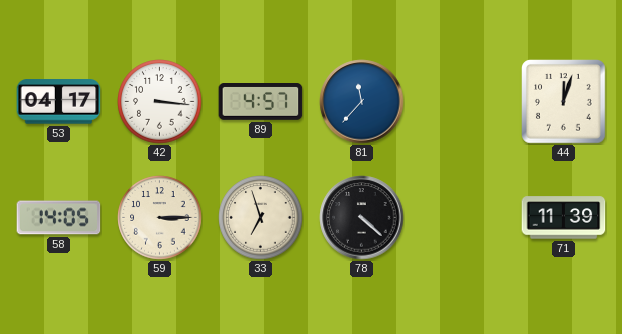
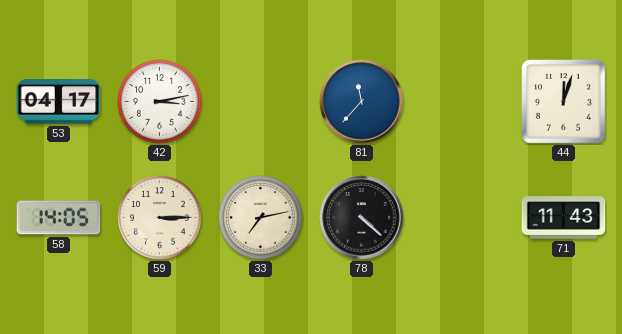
42: 3:16 -> 3:13
89: 4:57 -> none
33: 6:57 -> 7:13
71: 11:39 -> 11:43
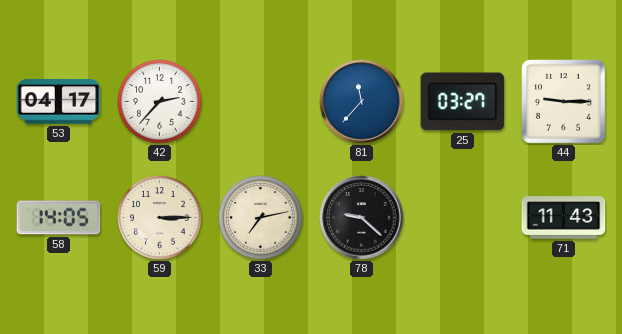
42: 3:13 -> 2:37
25: none -> 03:27
44: 12:03 -> 9:15
78: 4:22 -> 9:22
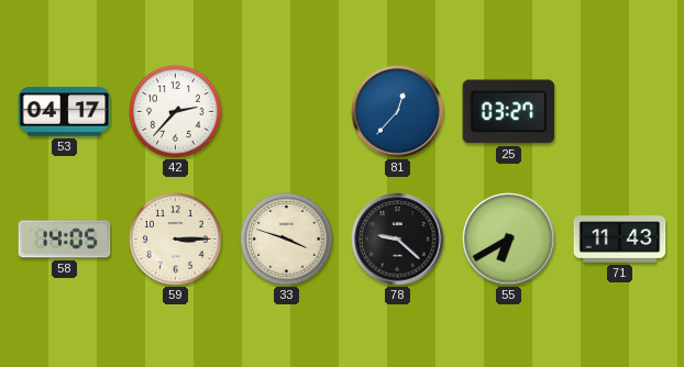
81: 11:37 -> 12:37
44: 9:15 -> none
33: 7:13 -> 3:48
55: none -> 6:40
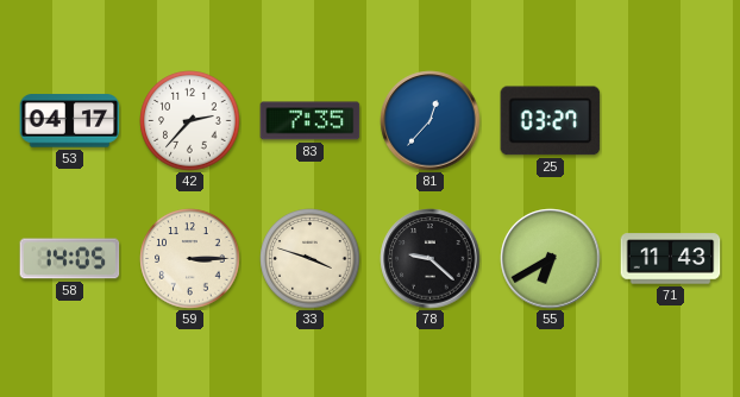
83: none -> 7:35
